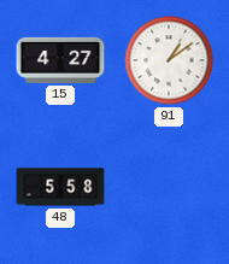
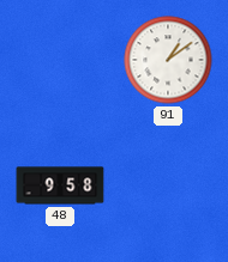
15: 4:27 -> none
48: 5:58 -> 9:58
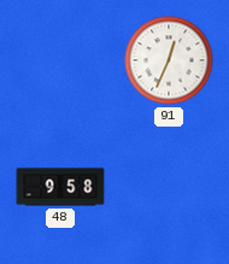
91: 1:09 -> 12:34
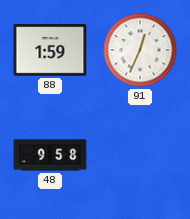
88: none -> 1:59
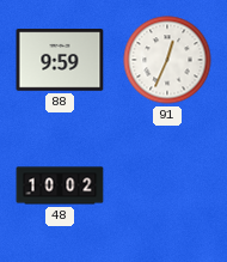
88: 1:59 -> 9:59
48: 9:58 -> 10:02
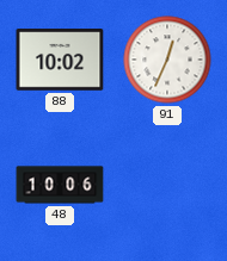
88: 9:59 -> 10:02
48: 10:02 -> 10:06
